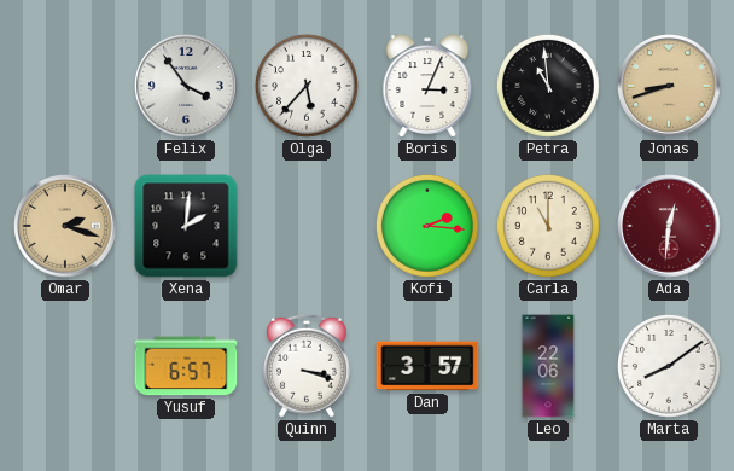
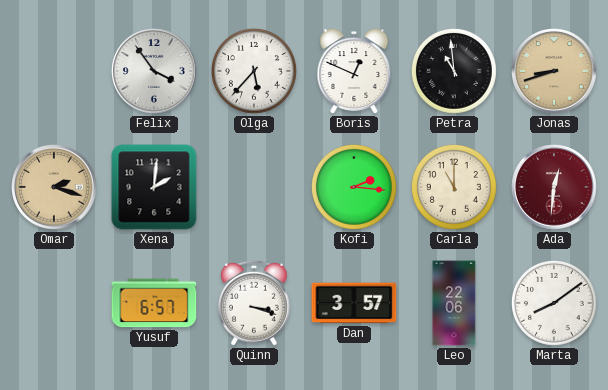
Boris: 3:04 -> 12:49
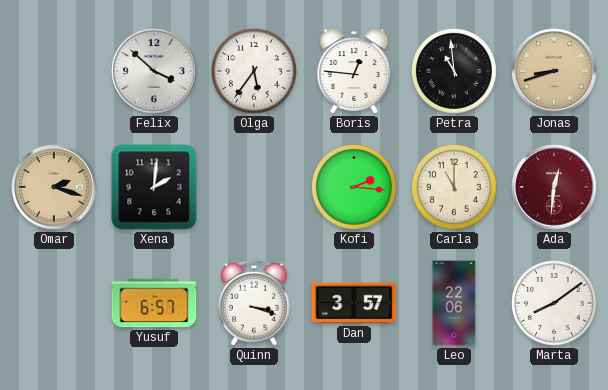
Felix: 3:54 -> 3:52
Olga: 5:37 -> 5:36
Boris: 12:49 -> 12:46
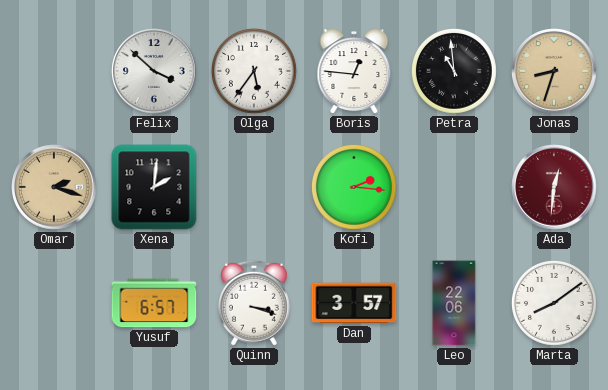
Jonas: 8:42 -> 8:33
Carla: 11:00 -> none
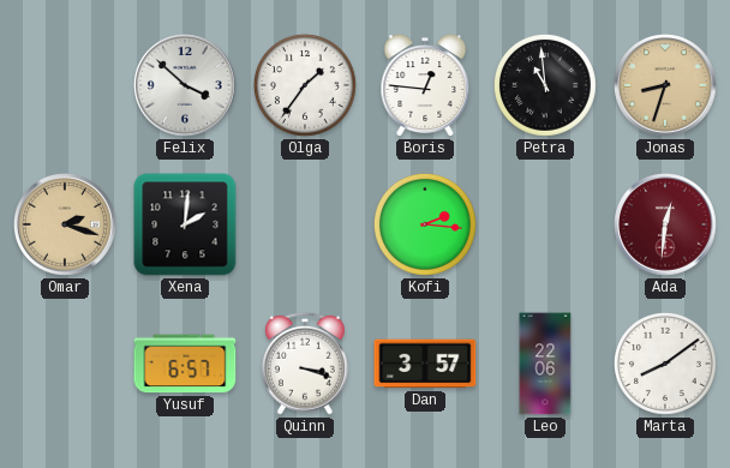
Olga: 5:36 -> 1:36
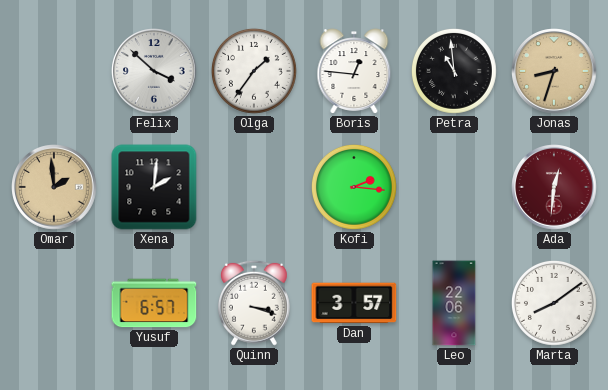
Omar: 2:18 -> 1:59
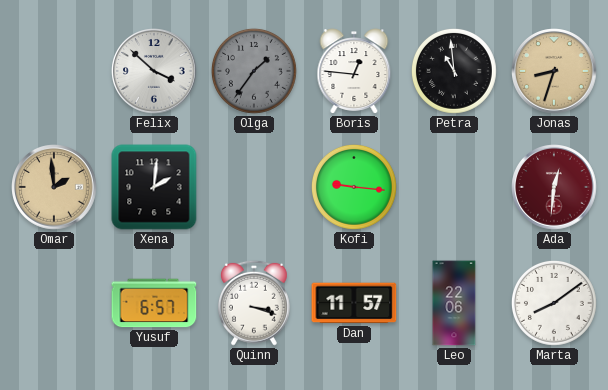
Olga dial: white -> grey
Kofi: 2:16 -> 9:16
Dan: 3:57 -> 11:57
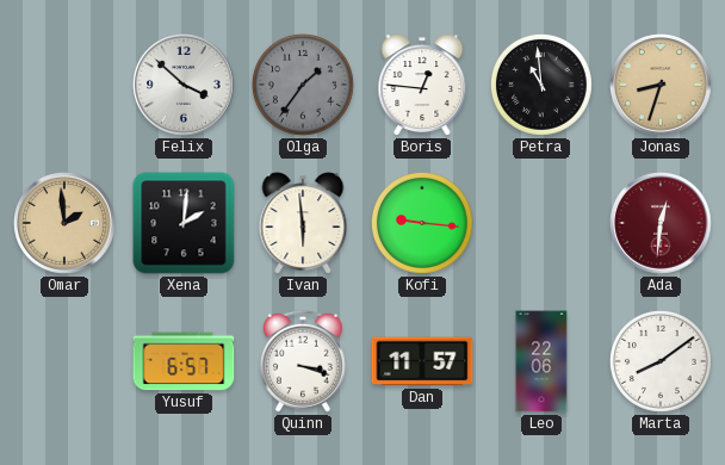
Ivan: none -> 5:59
